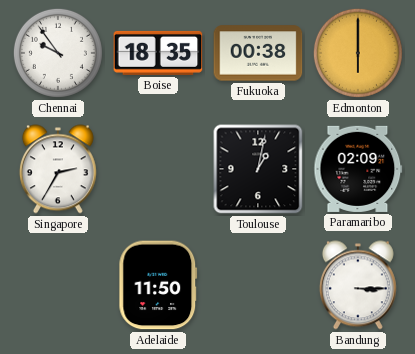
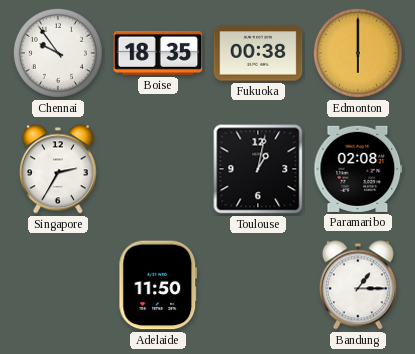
Paramaribo: 02:09 -> 02:08
Bandung: 3:15 -> 1:15
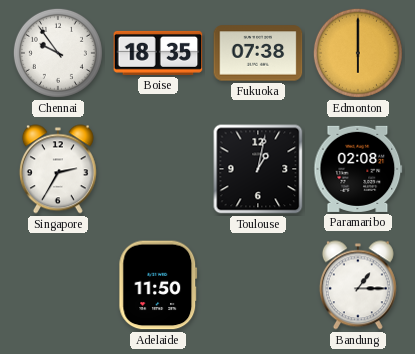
Fukuoka: 00:38 -> 07:38
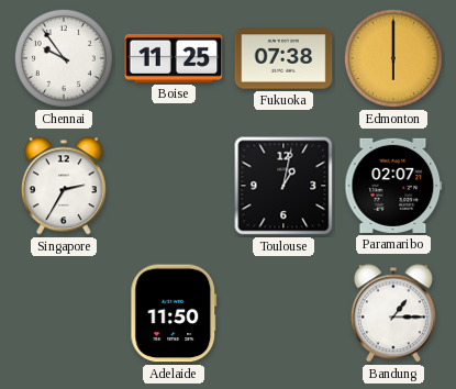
Boise: 18:35 -> 11:25
Paramaribo: 02:08 -> 02:07
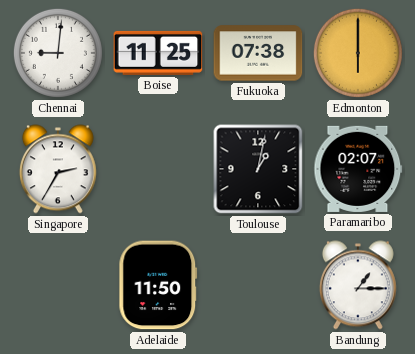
Chennai: 9:54 -> 9:01
